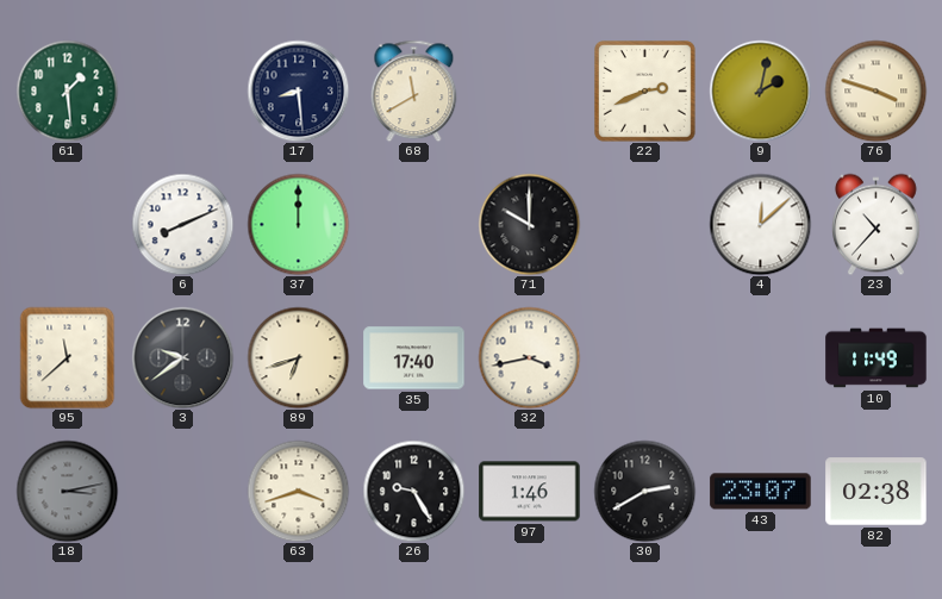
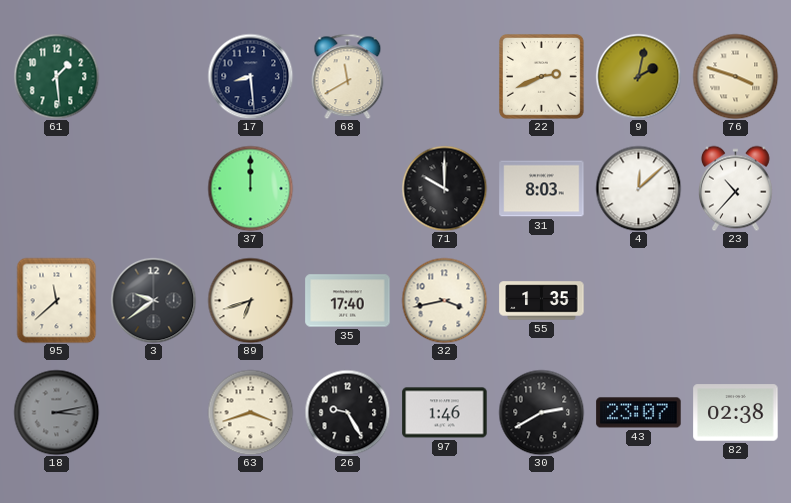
6: 8:11 -> none
31: none -> 8:03
55: none -> 1:35
10: 11:49 -> none
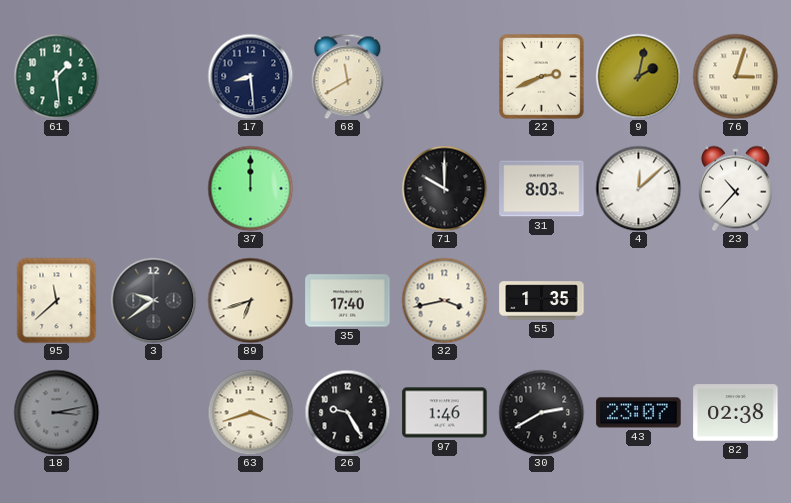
76: 3:48 -> 3:03
